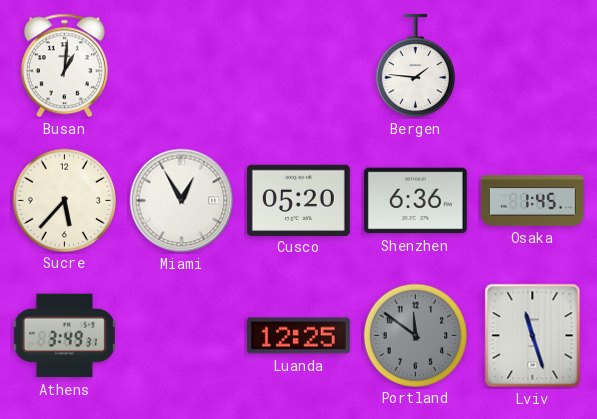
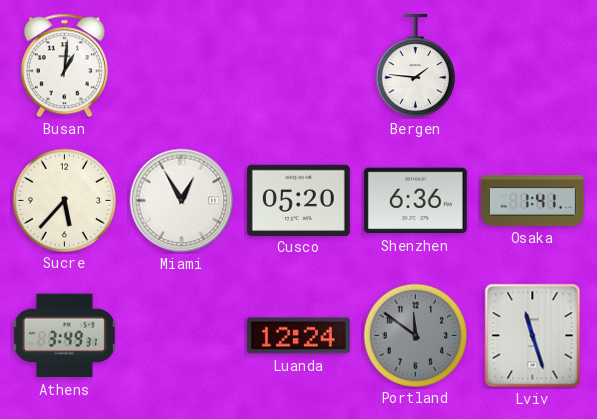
Osaka: 1:45 -> 1:41
Luanda: 12:25 -> 12:24
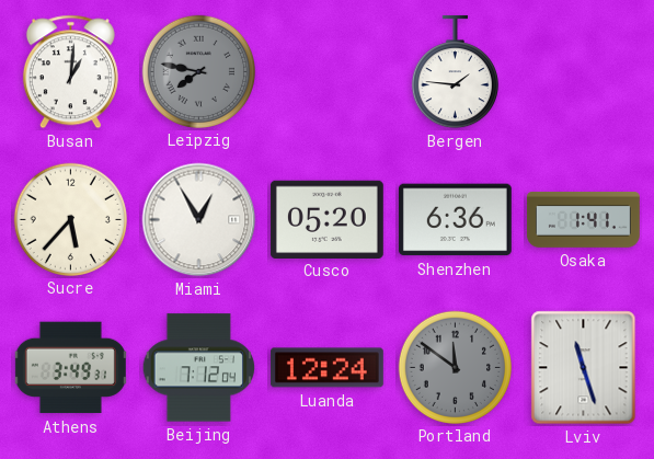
Leipzig: none -> 7:47
Beijing: none -> 7:12
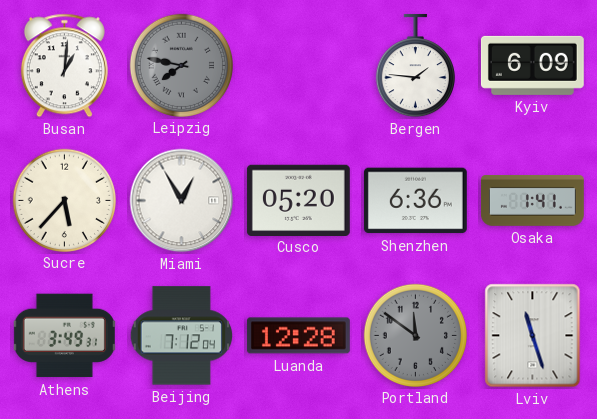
Kyiv: none -> 6:09
Luanda: 12:24 -> 12:28
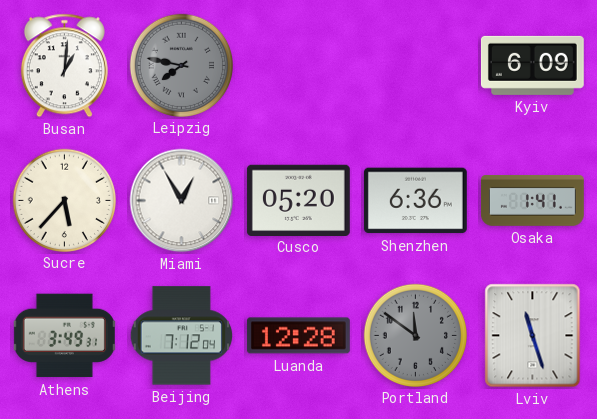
Bergen: 1:46 -> none
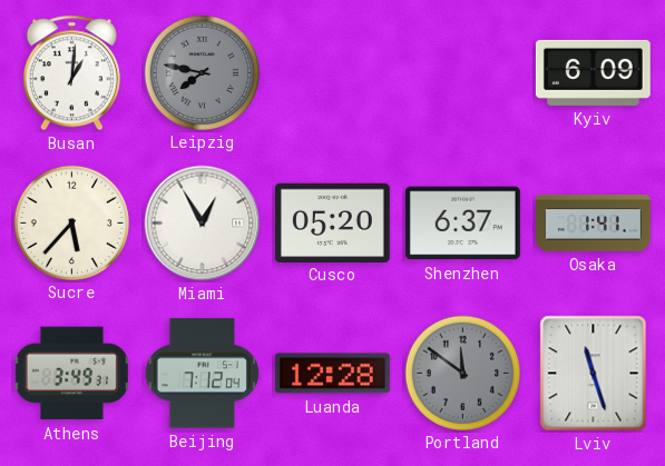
Shenzhen: 6:36 -> 6:37
